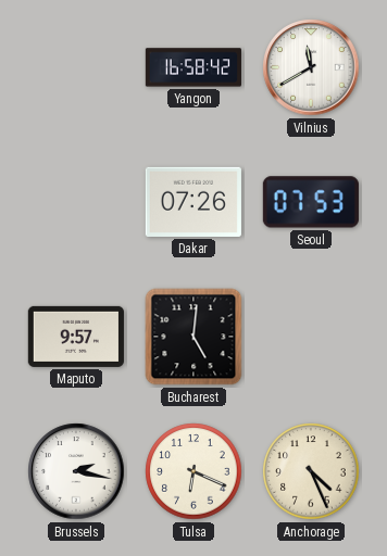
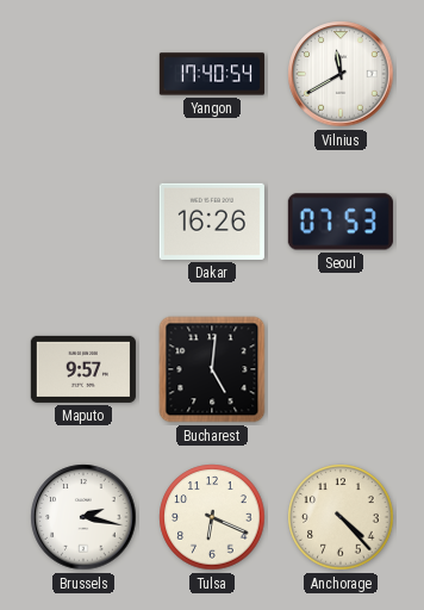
Yangon: 16:58 -> 17:40
Dakar: 07:26 -> 16:26
Anchorage: 4:26 -> 4:23
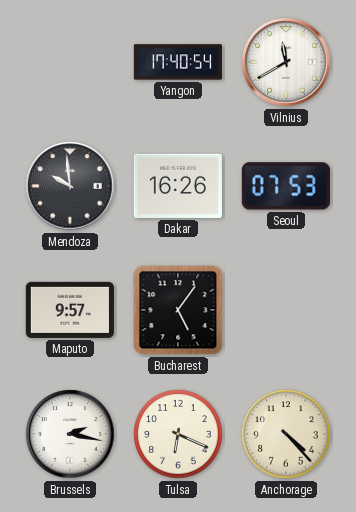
Mendoza: none -> 9:59
Bucharest: 5:01 -> 5:06
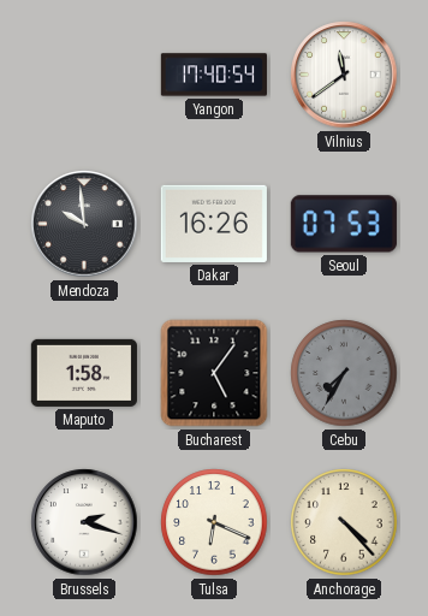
Vilnius: 11:40 -> 11:39
Maputo: 9:57 -> 1:58
Cebu: none -> 7:35
Brussels: 2:17 -> 2:18
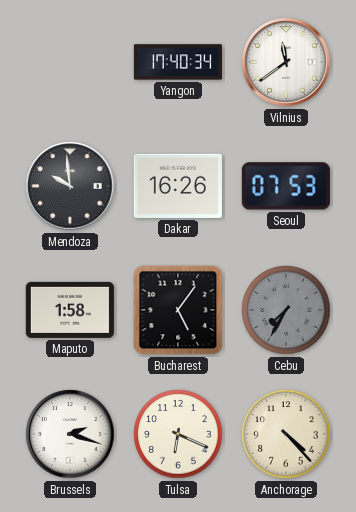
Yangon: 17:40:54 -> 17:40:34
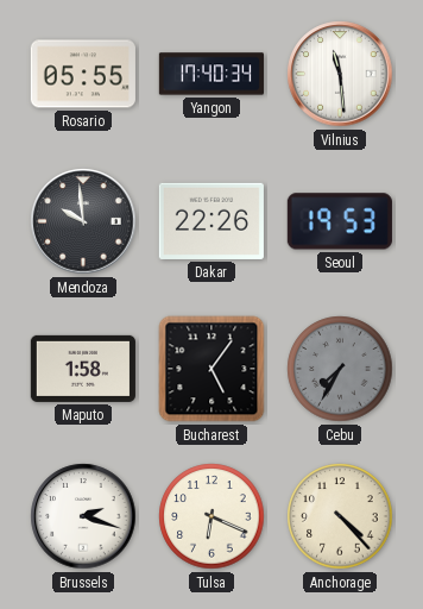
Rosario: none -> 05:55
Vilnius: 11:39 -> 11:29
Dakar: 16:26 -> 22:26
Seoul: 07:53 -> 19:53
